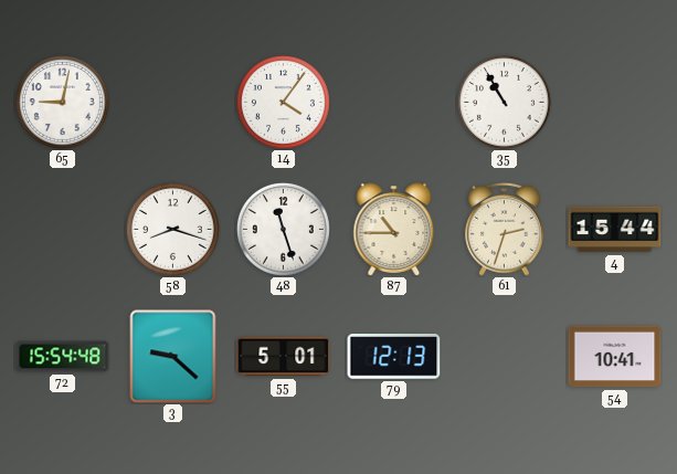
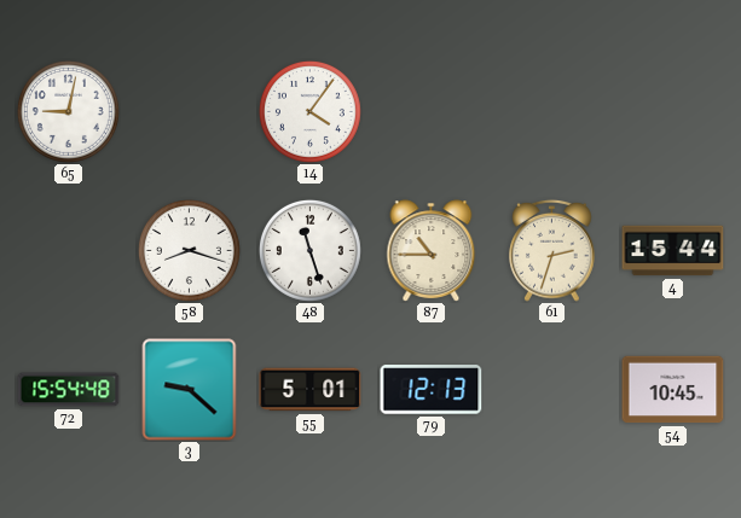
35: 10:55 -> none
54: 10:41 -> 10:45
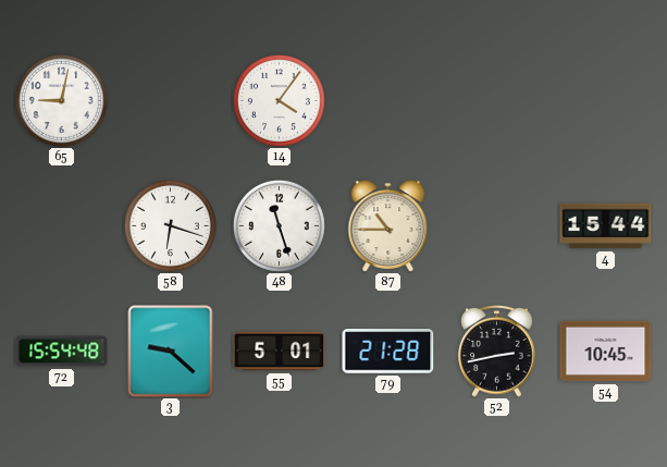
58: 8:18 -> 6:18
61: 2:33 -> none
79: 12:13 -> 21:28
52: none -> 2:43
